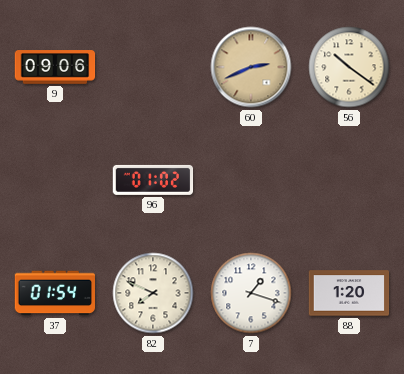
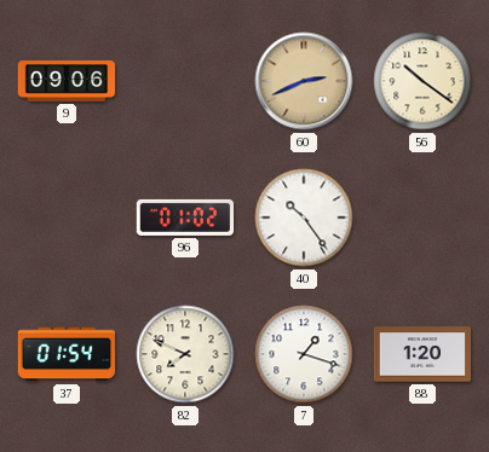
40: none -> 10:24
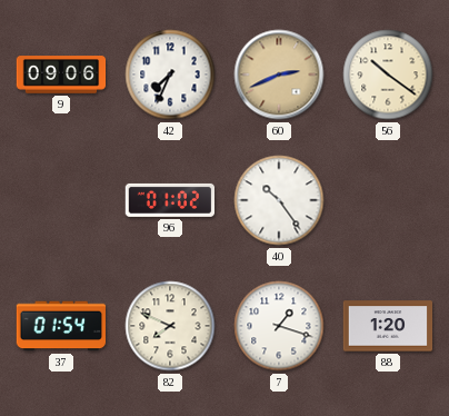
42: none -> 7:34
